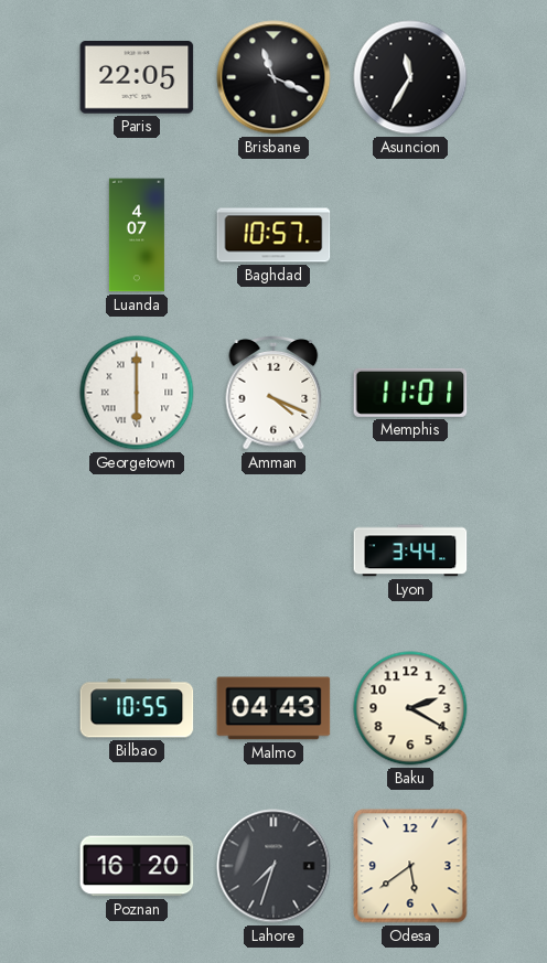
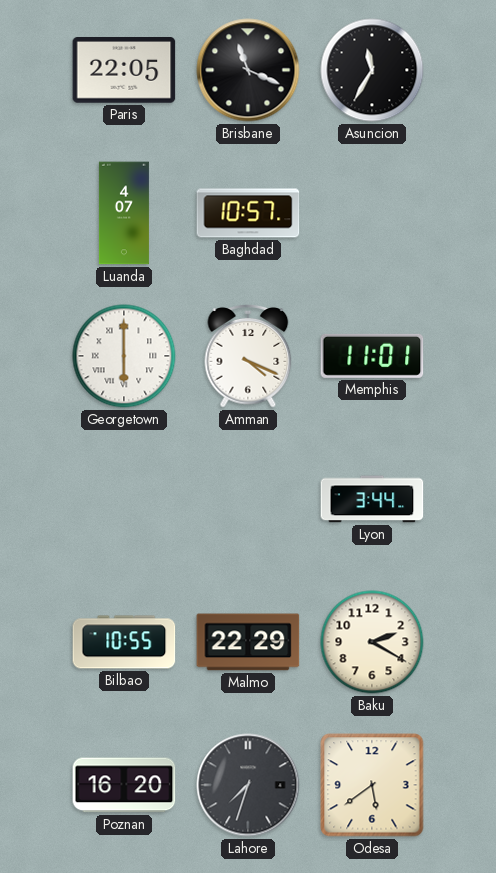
Malmo: 04:43 -> 22:29
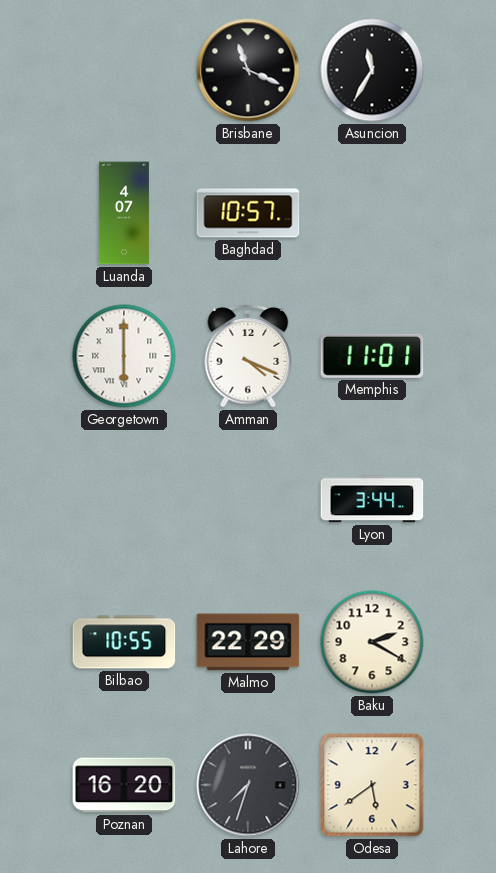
Paris: 22:05 -> none
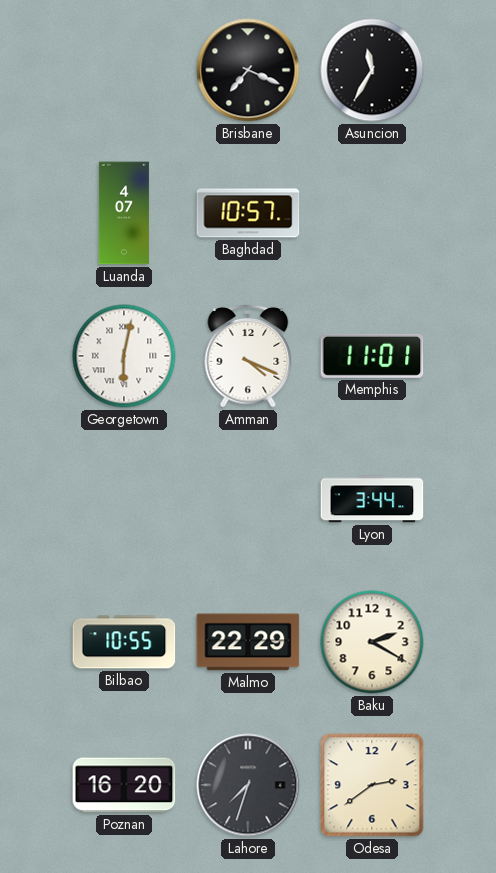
Brisbane: 11:19 -> 7:19
Georgetown: 6:00 -> 6:02
Odesa: 5:39 -> 2:39
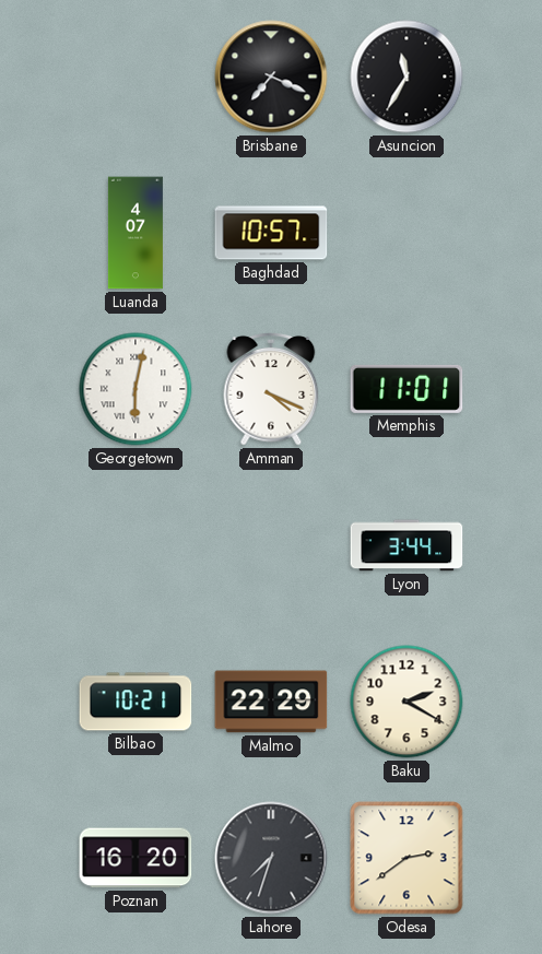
Bilbao: 10:55 -> 10:21
